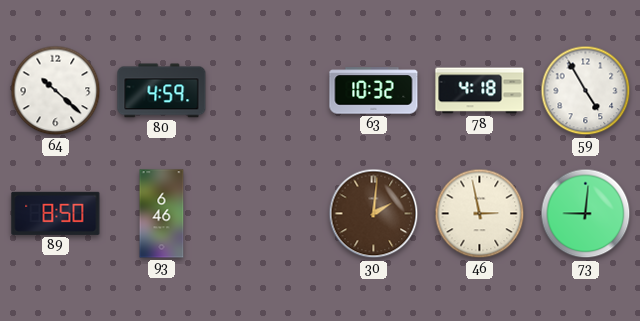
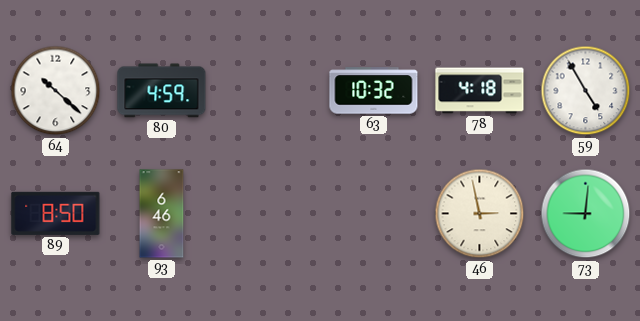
30: 2:01 -> none
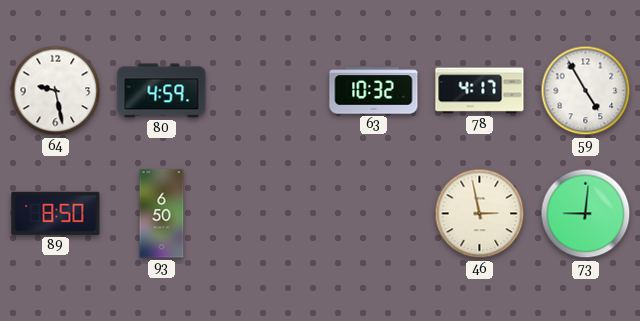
64: 10:22 -> 9:28
78: 4:18 -> 4:17
93: 6:46 -> 6:50
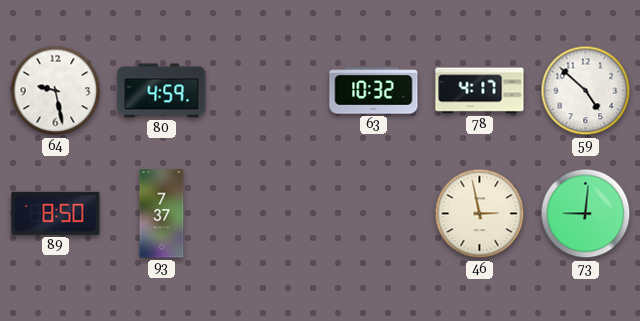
59: 4:55 -> 4:52
93: 6:50 -> 7:37
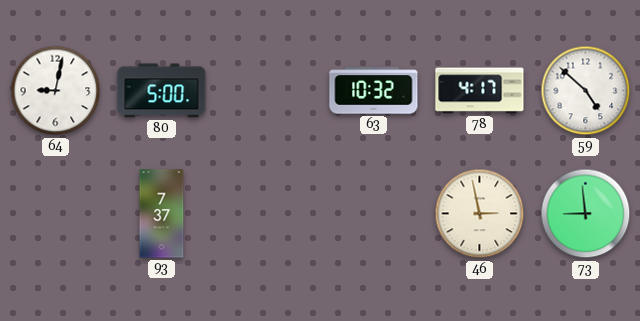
64: 9:28 -> 9:02
80: 4:59 -> 5:00
89: 8:50 -> none
73: 9:01 -> 8:59
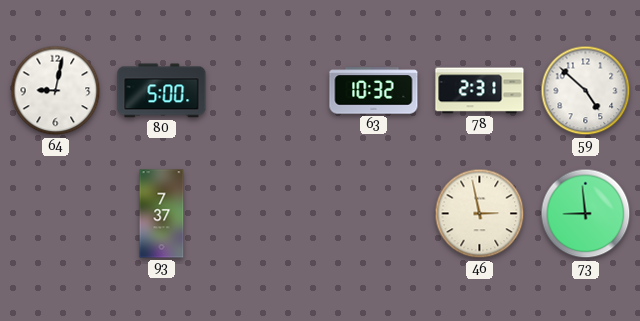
78: 4:17 -> 2:31
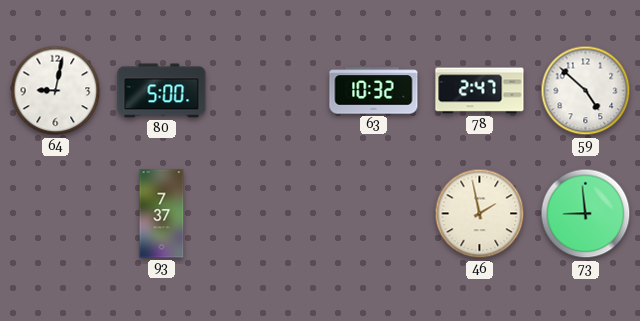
78: 2:31 -> 2:47
46: 2:58 -> 1:58
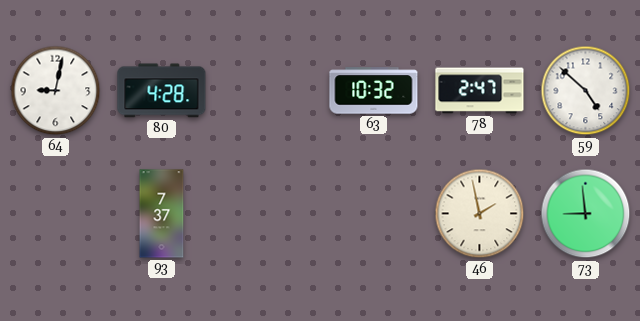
80: 5:00 -> 4:28
